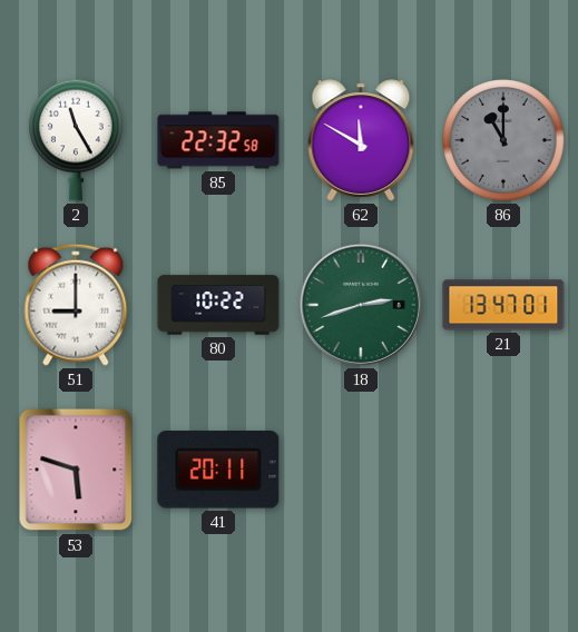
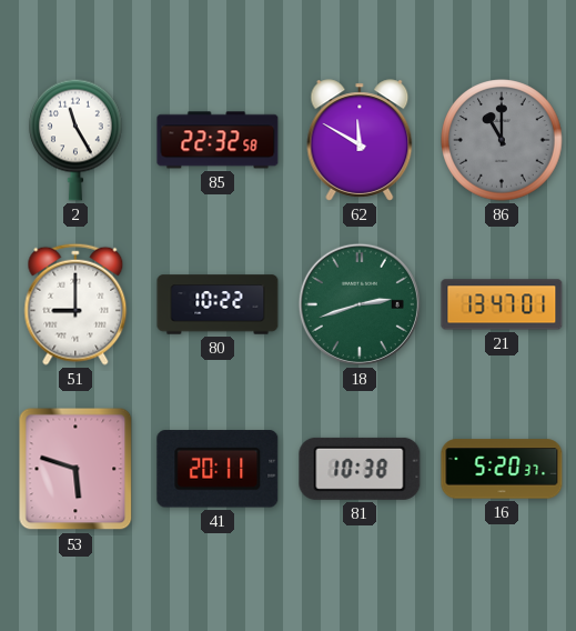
81: none -> 10:38
16: none -> 5:20
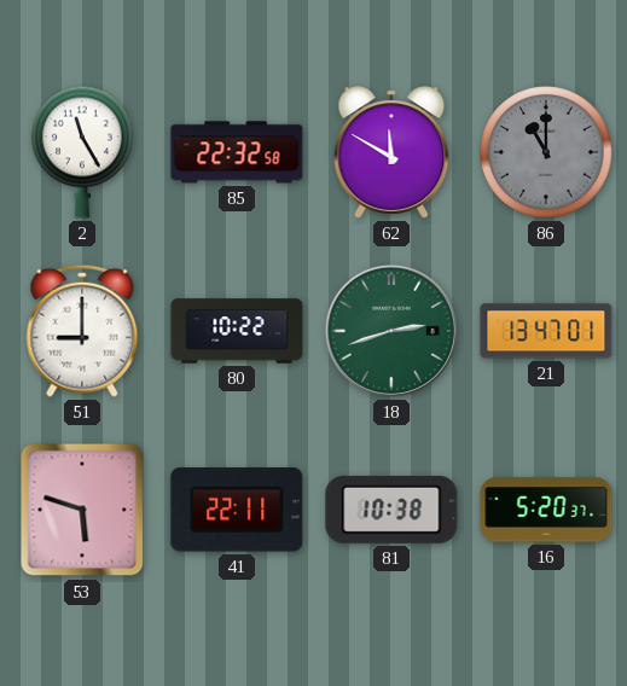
41: 20:11 -> 22:11
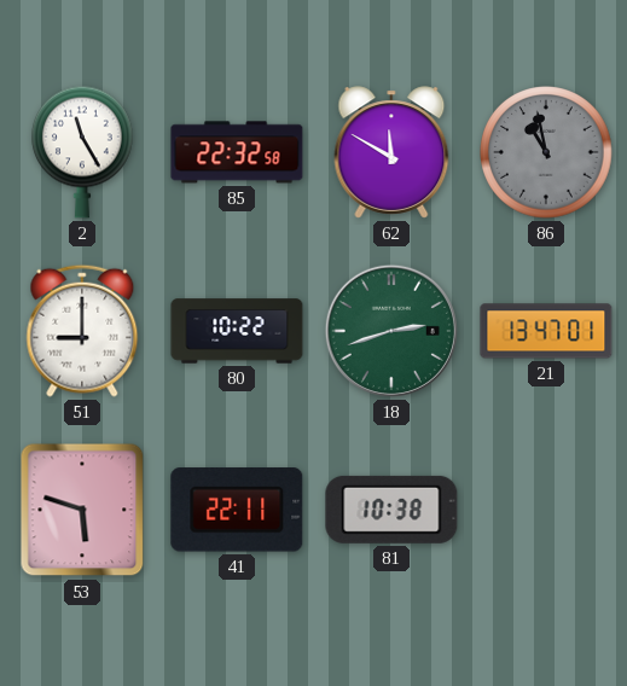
86: 11:00 -> 10:58
16: 5:20 -> none
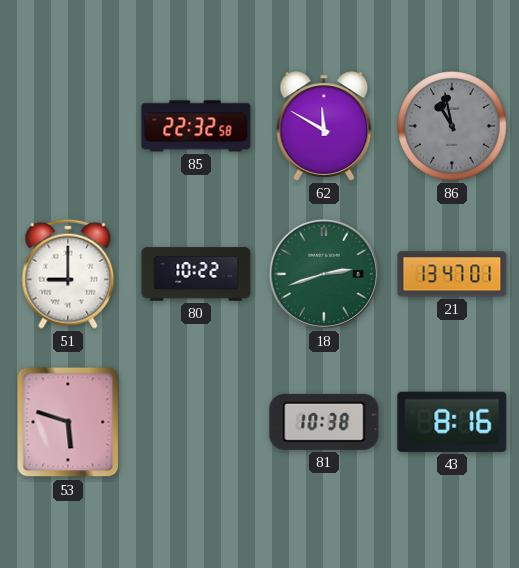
2: 11:25 -> none
41: 22:11 -> none
43: none -> 8:16
